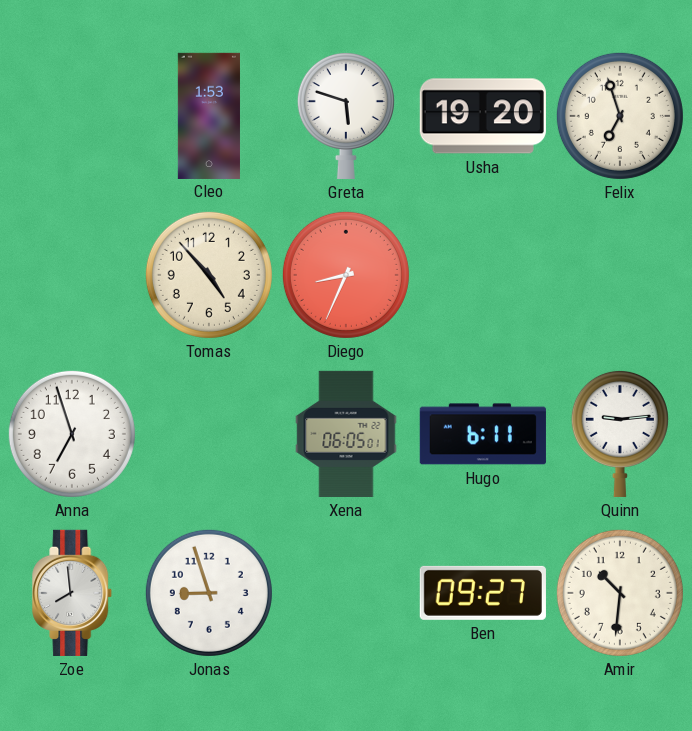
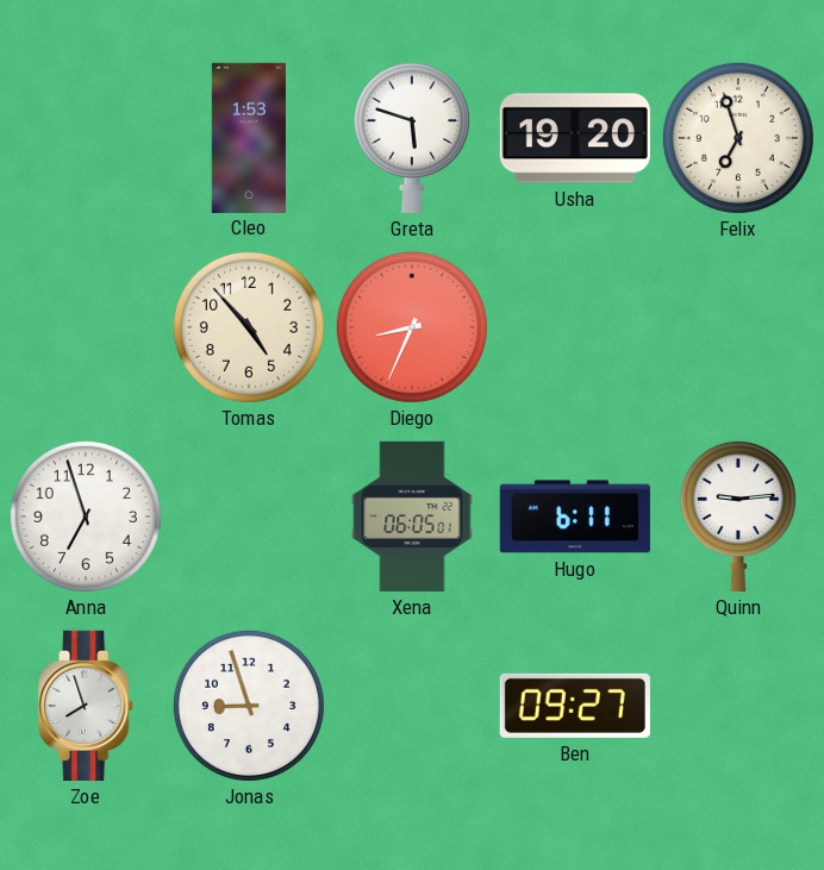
Zoe: 7:59 -> 7:57
Amir: 10:31 -> none
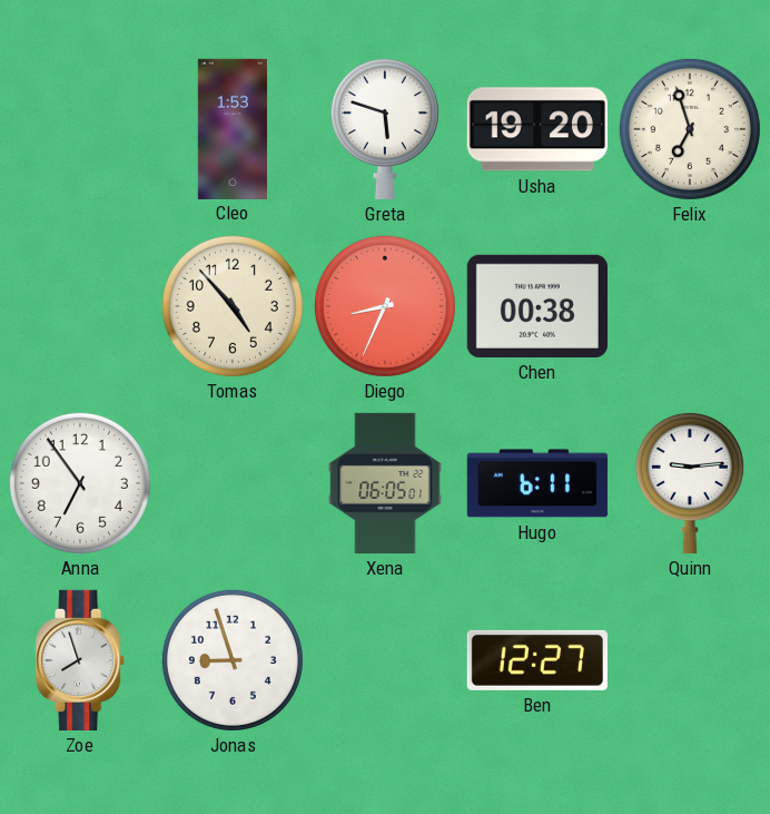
Chen: none -> 00:38
Anna: 6:57 -> 6:54
Ben: 09:27 -> 12:27
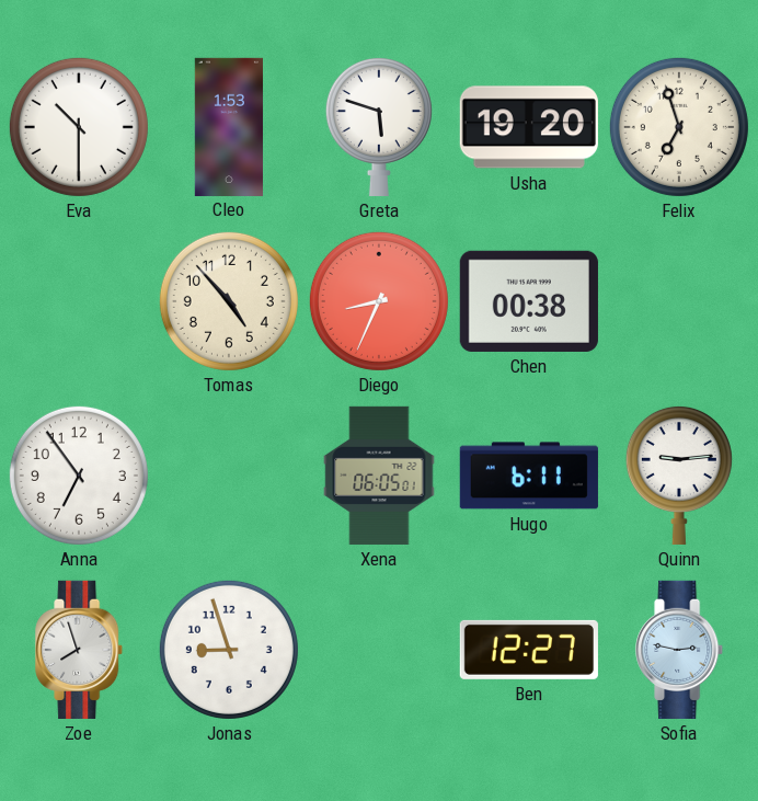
Eva: none -> 10:30
Sofia: none -> 2:47
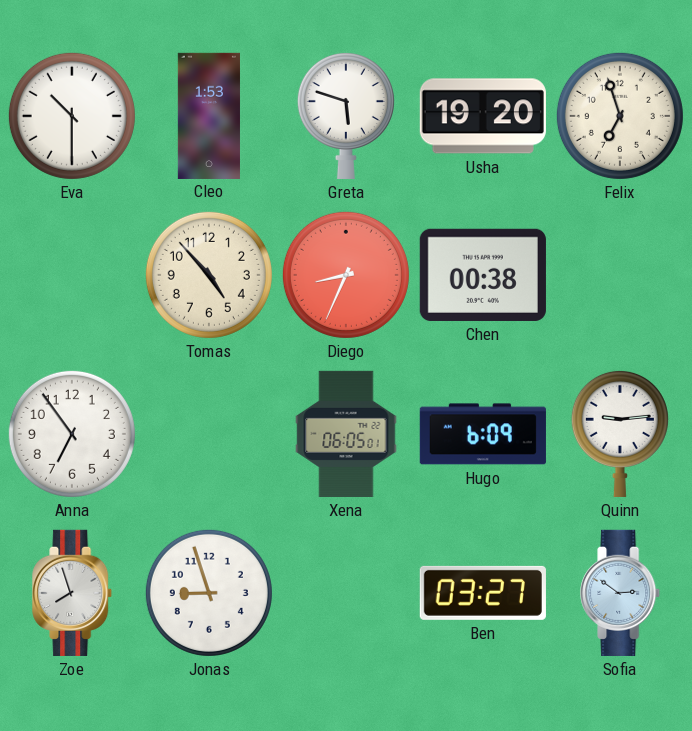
Hugo: 6:11 -> 6:09
Ben: 12:27 -> 03:27
Sofia: 2:47 -> 2:51
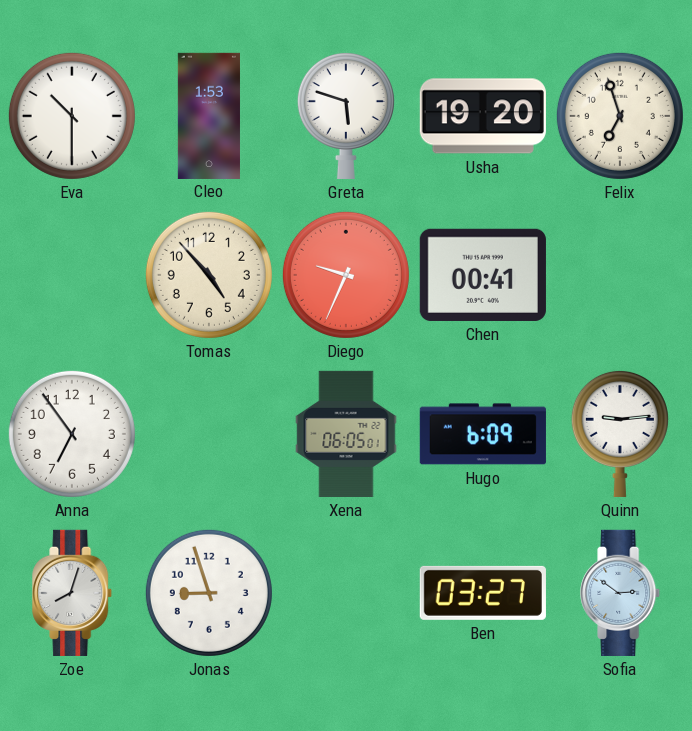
Diego: 8:34 -> 9:34
Chen: 00:38 -> 00:41
Zoe: 7:57 -> 8:03
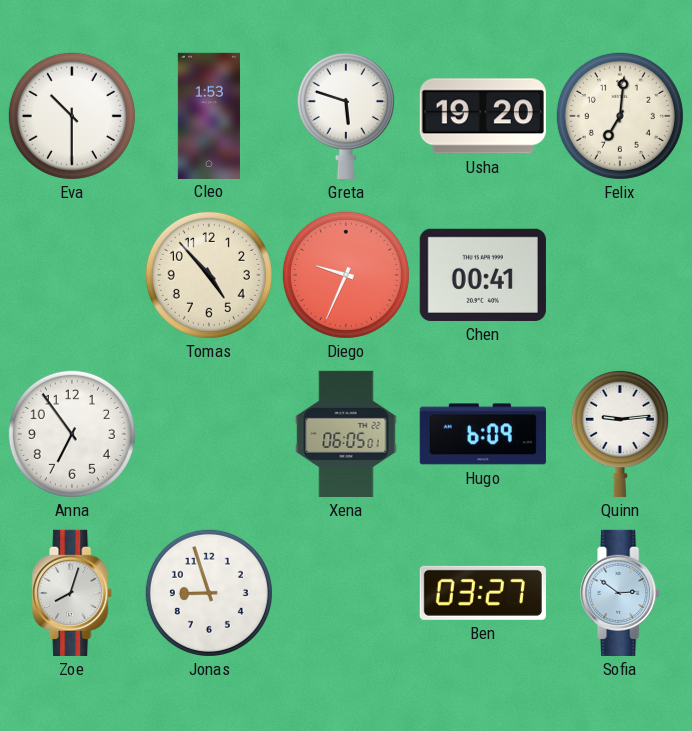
Felix: 6:57 -> 7:01
